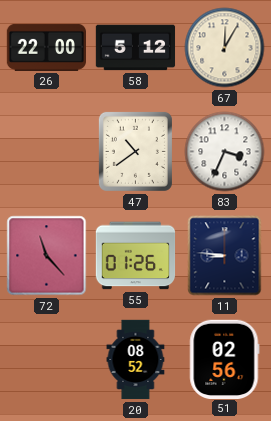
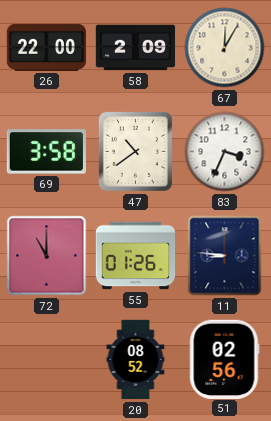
58: 5:12 -> 2:09
69: none -> 3:58
72: 11:23 -> 11:00
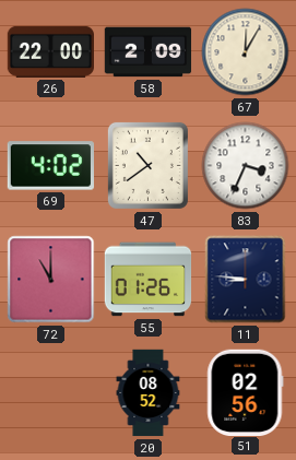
69: 3:58 -> 4:02
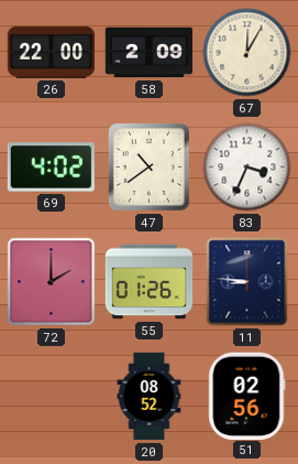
72: 11:00 -> 2:00
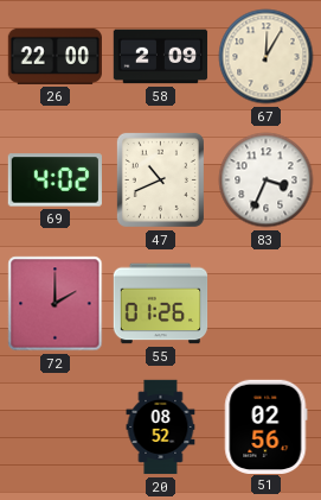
47: 10:39 -> 10:41
11: 8:46 -> none
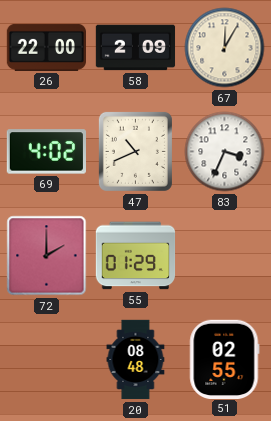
55: 01:26 -> 01:29
20: 08:52 -> 08:48
51: 02:56 -> 02:55
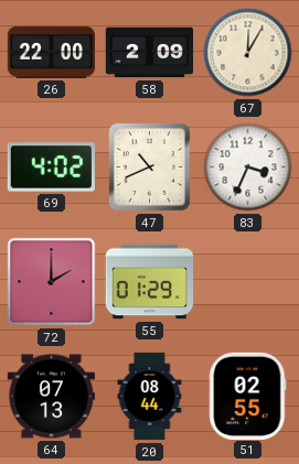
64: none -> 07:13
20: 08:48 -> 08:44
